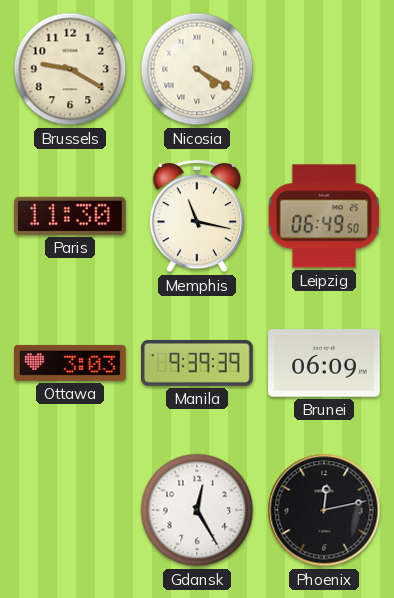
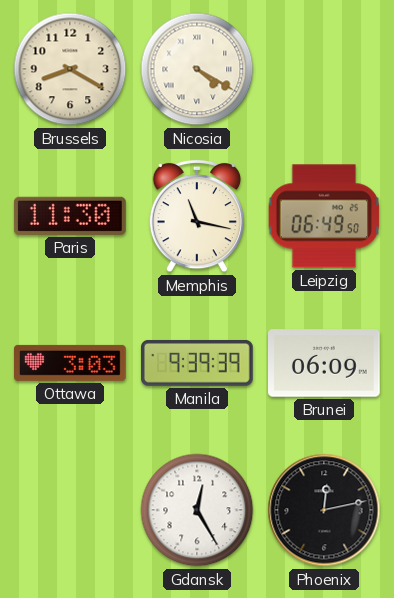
Brussels: 9:20 -> 8:20
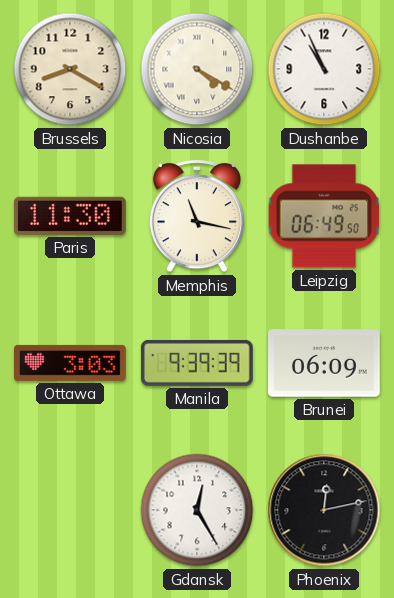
Dushanbe: none -> 10:56
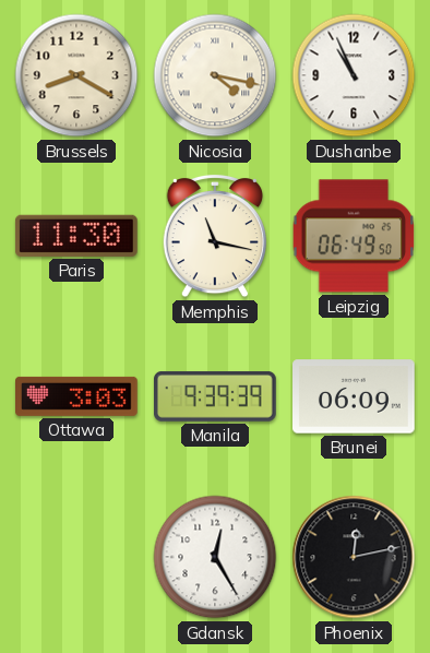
Nicosia: 4:20 -> 4:17
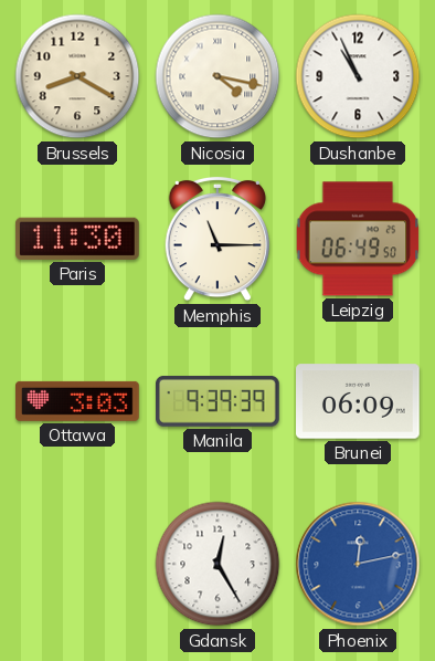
Memphis: 11:17 -> 11:15
Phoenix dial: black -> blue
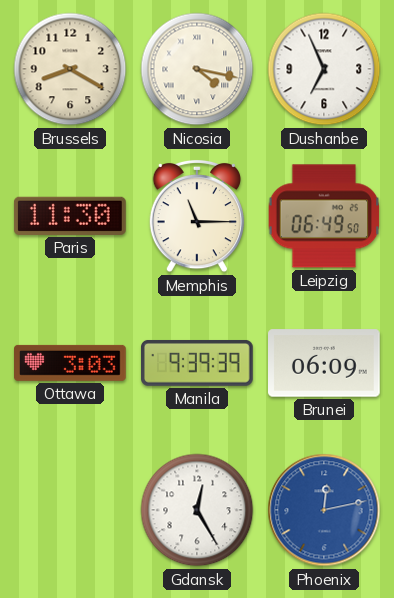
Dushanbe: 10:56 -> 6:56
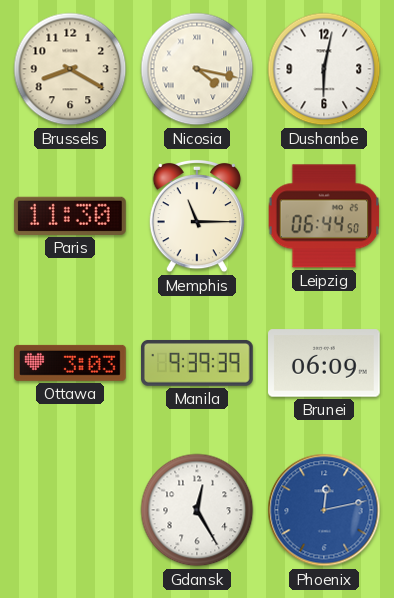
Dushanbe: 6:56 -> 6:02
Leipzig: 06:49 -> 06:44
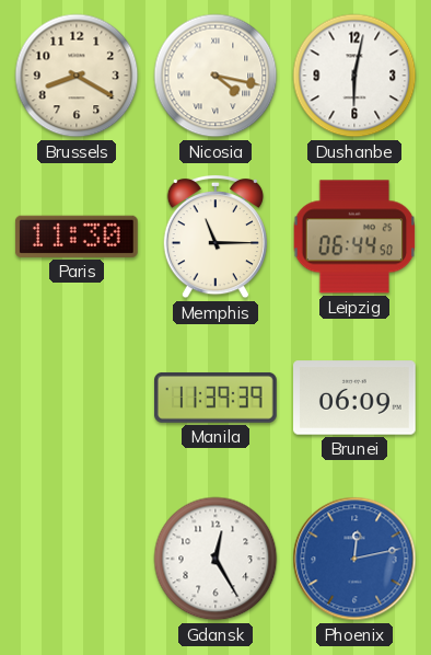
Ottawa: 3:03 -> none
Manila: 9:39 -> 11:39
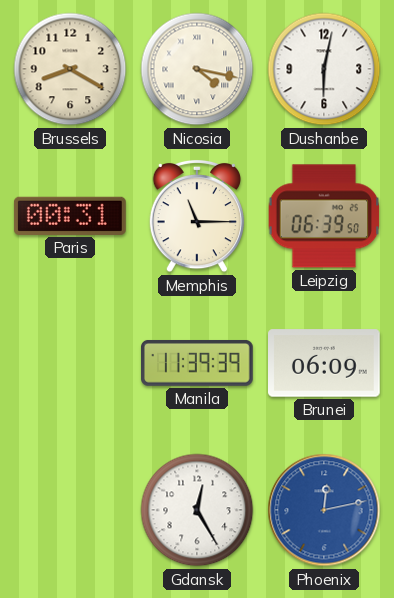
Paris: 11:30 -> 00:31
Leipzig: 06:44 -> 06:39
